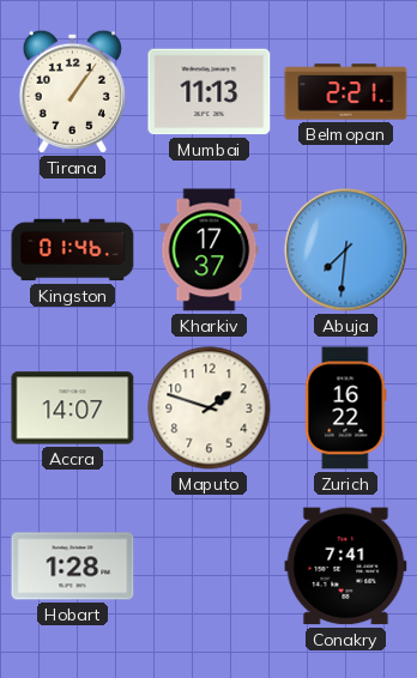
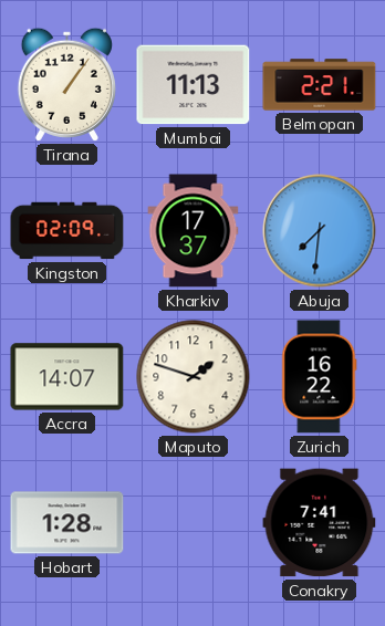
Kingston: 01:46 -> 02:09
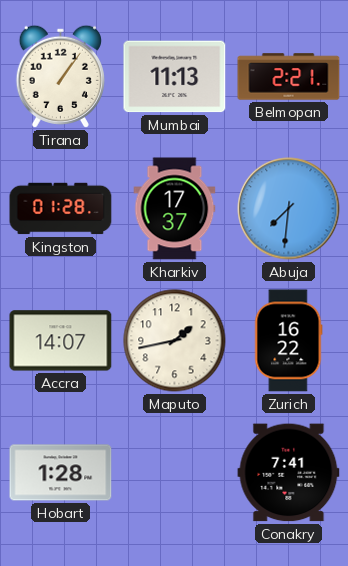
Kingston: 02:09 -> 01:28
Maputo: 1:48 -> 1:43
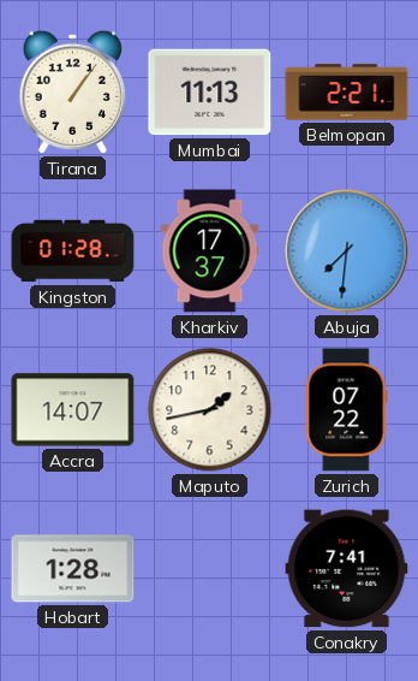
Zurich: 16:22 -> 07:22
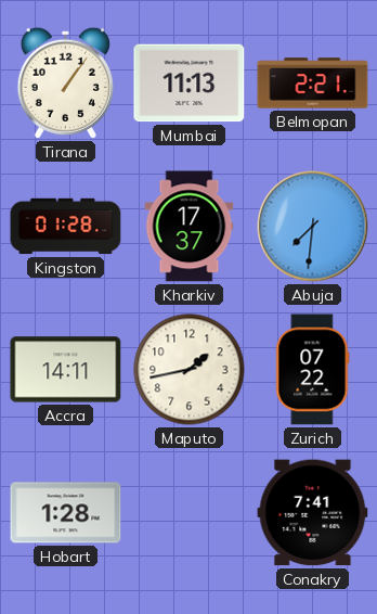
Accra: 14:07 -> 14:11
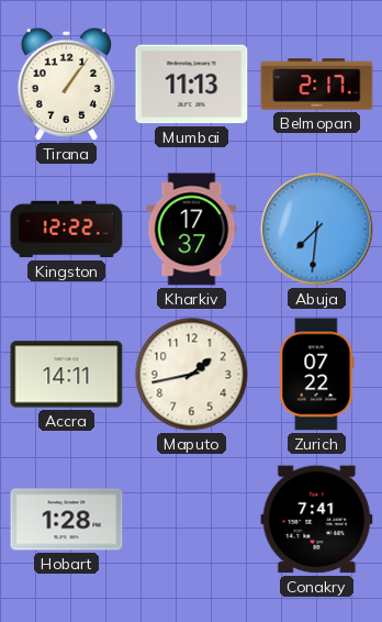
Belmopan: 2:21 -> 2:17
Kingston: 01:28 -> 12:22
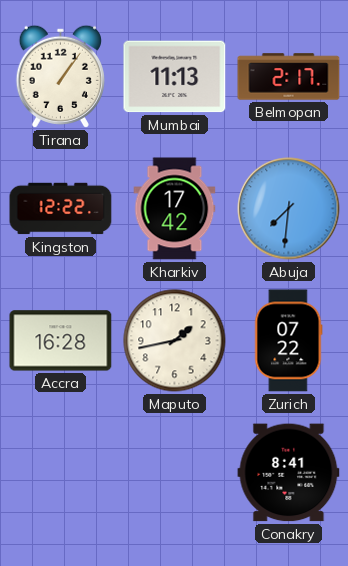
Kharkiv: 17:37 -> 17:42
Accra: 14:11 -> 16:28
Hobart: 1:28 -> none
Conakry: 7:41 -> 8:41
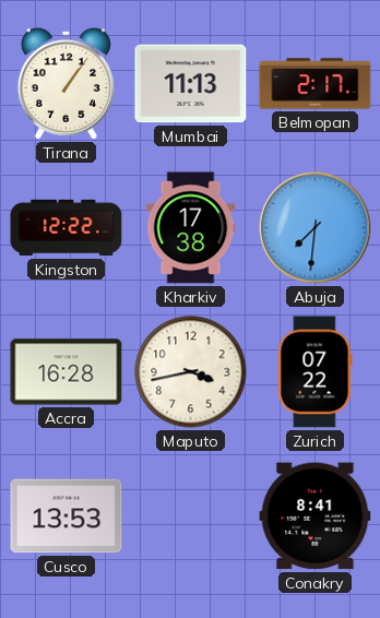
Kharkiv: 17:42 -> 17:38
Maputo: 1:43 -> 3:43
Cusco: none -> 13:53
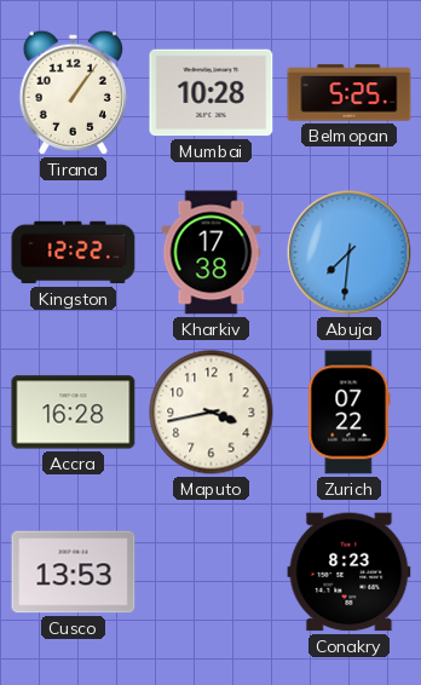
Mumbai: 11:13 -> 10:28
Belmopan: 2:17 -> 5:25
Conakry: 8:41 -> 8:23
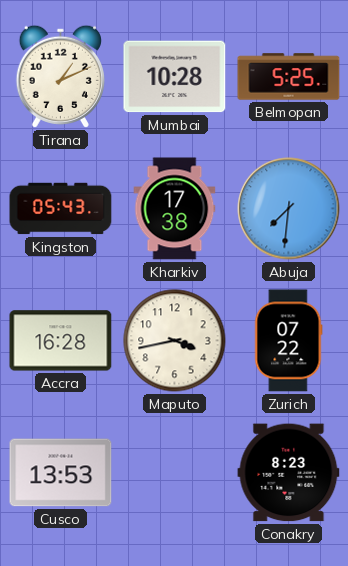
Tirana: 1:06 -> 1:11
Kingston: 12:22 -> 05:43
